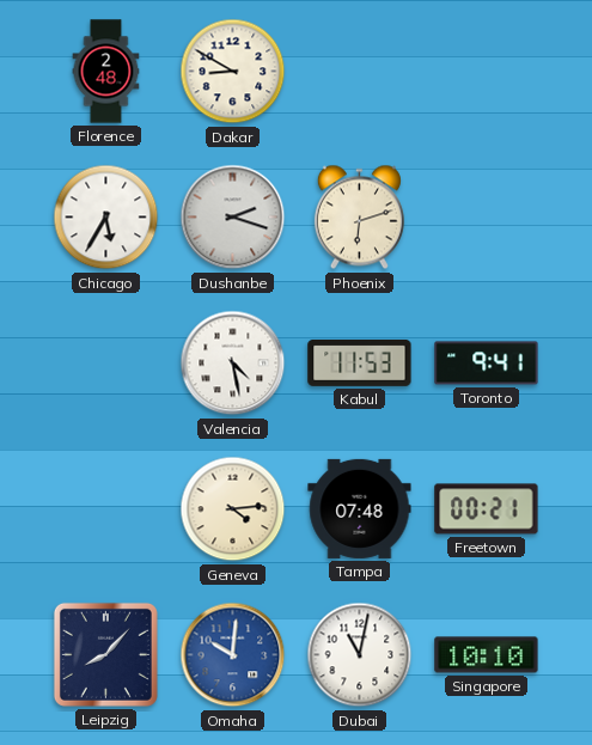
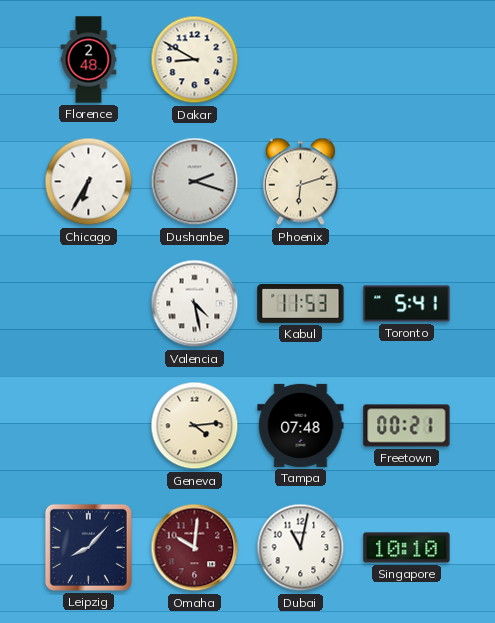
Chicago: 5:35 -> 6:35
Toronto: 9:41 -> 5:41
Omaha dial: blue -> burgundy
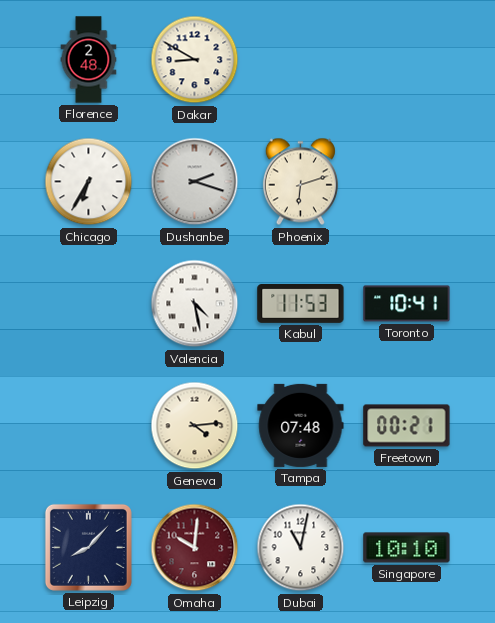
Toronto: 5:41 -> 10:41
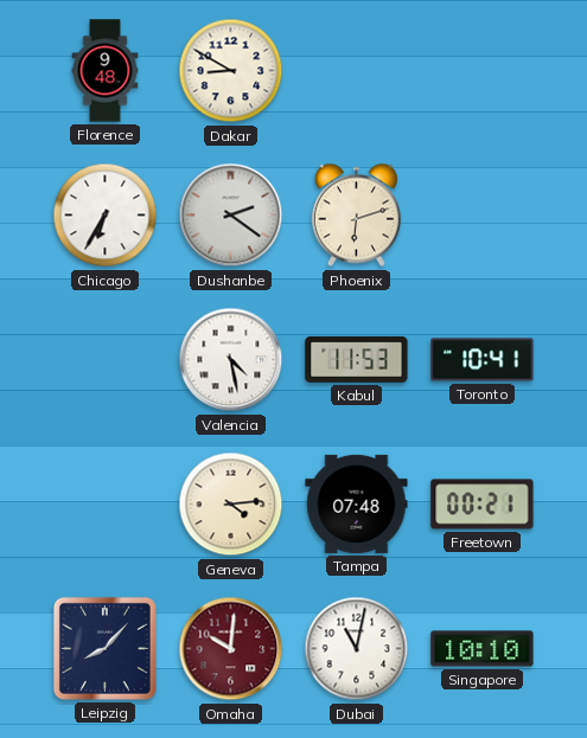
Florence: 2:48 -> 9:48
Dushanbe: 2:18 -> 2:21
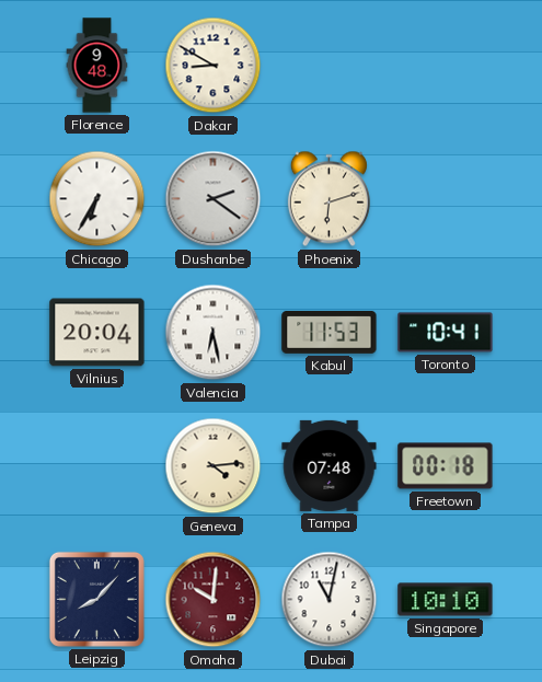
Vilnius: none -> 20:04
Valencia: 4:28 -> 6:28
Freetown: 00:21 -> 00:18
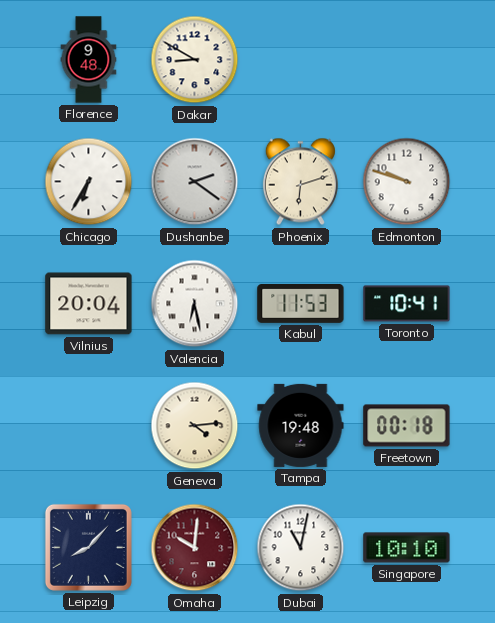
Edmonton: none -> 9:48
Tampa: 07:48 -> 19:48
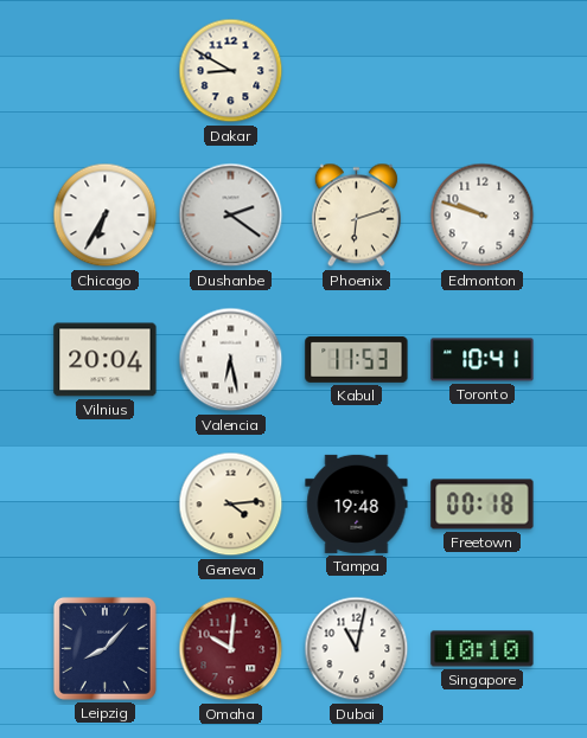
Florence: 9:48 -> none
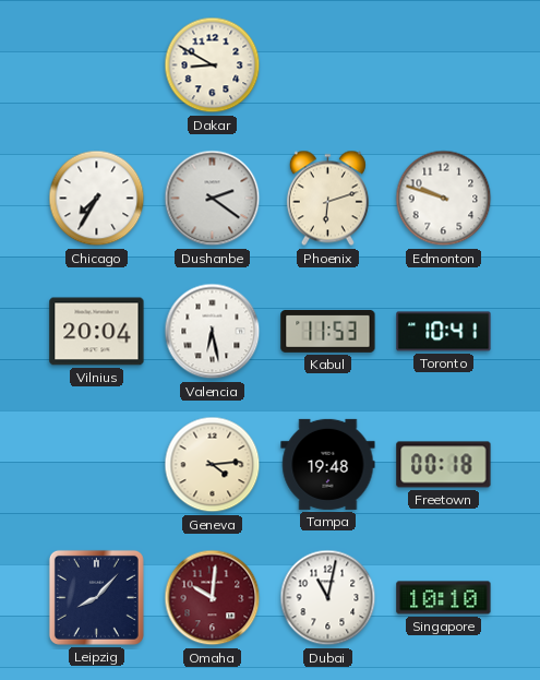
Chicago: 6:35 -> 7:35
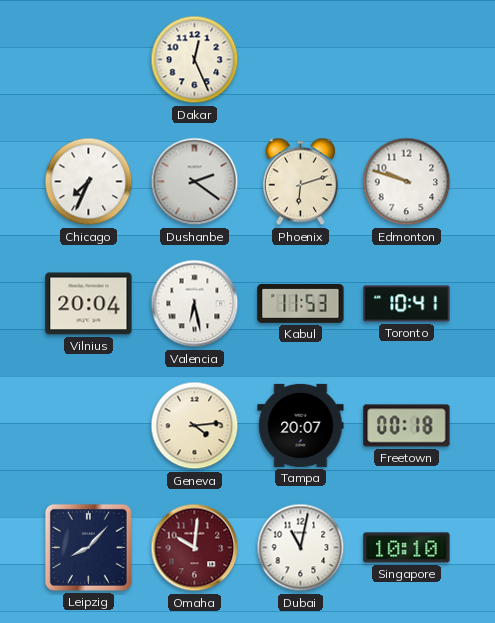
Dakar: 8:50 -> 12:26
Chicago: 7:35 -> 7:34
Tampa: 19:48 -> 20:07
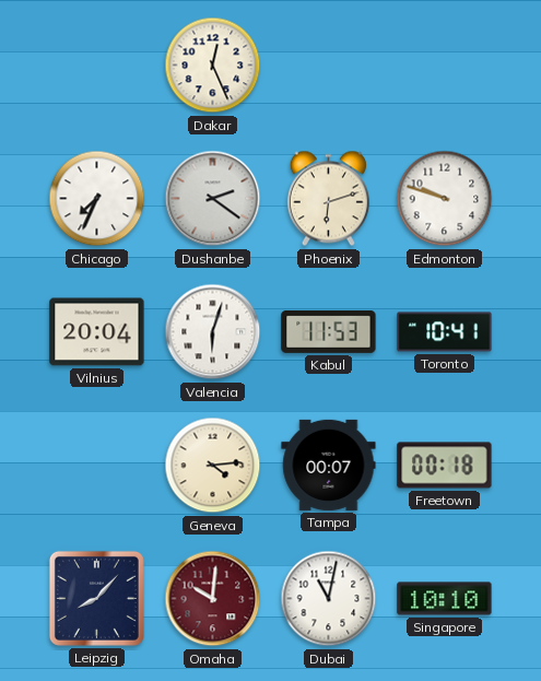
Valencia: 6:28 -> 6:03
Tampa: 20:07 -> 00:07
